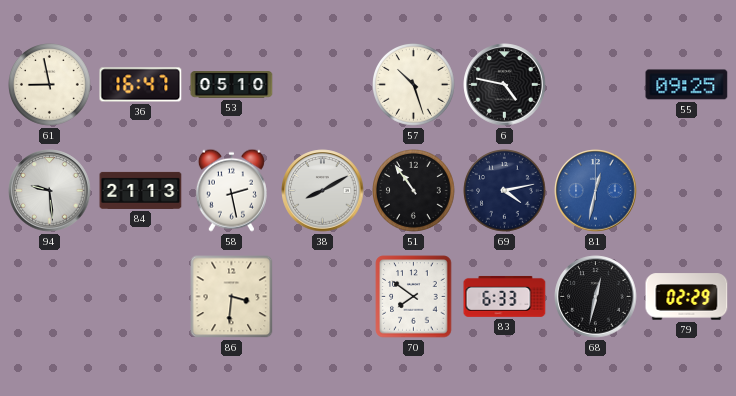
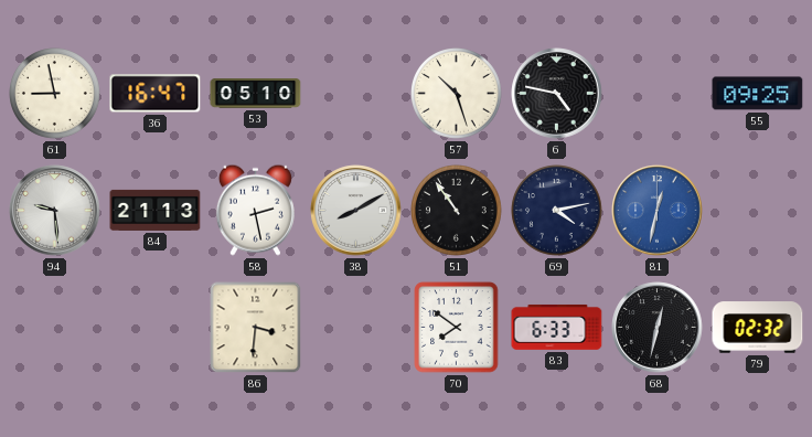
79: 02:29 -> 02:32
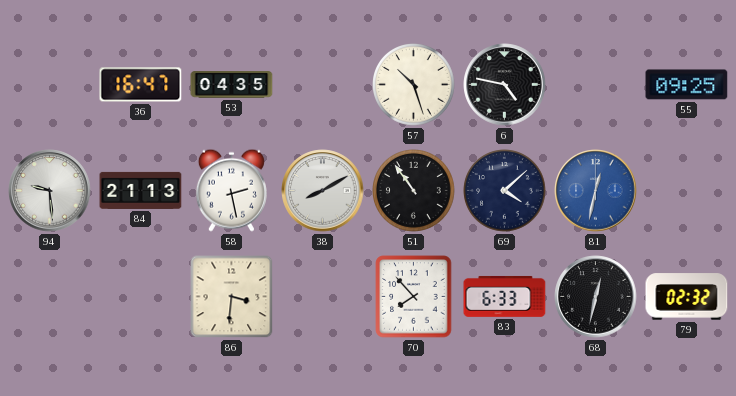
61: 8:58 -> none
53: 05:10 -> 04:35
69: 4:13 -> 4:08
70: 7:51 -> 7:53
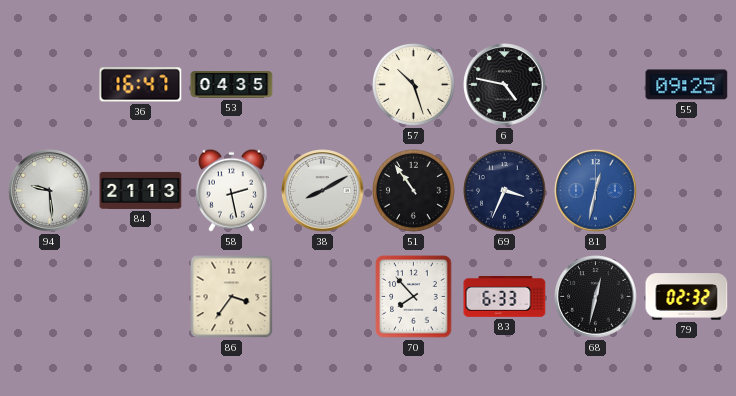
69: 4:08 -> 3:34
86: 3:31 -> 3:36
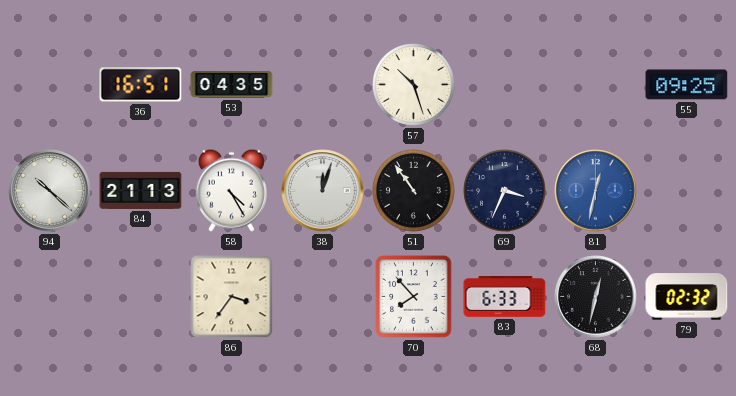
36: 16:47 -> 16:51
6: 4:47 -> none
94: 9:29 -> 10:22
58: 2:28 -> 4:25
38: 8:10 -> 12:03
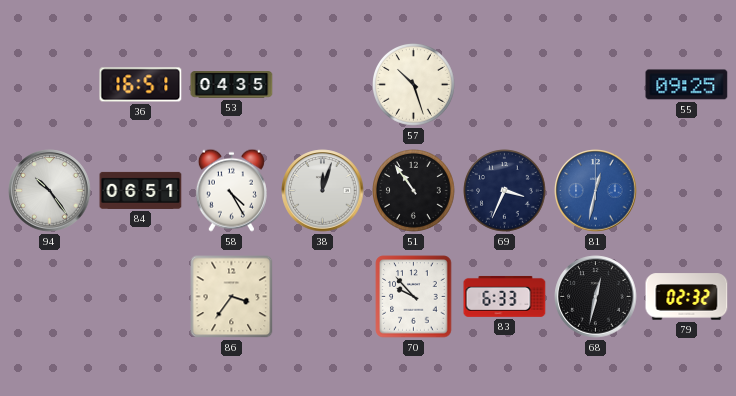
94: 10:22 -> 10:24
84: 21:13 -> 06:51
70: 7:53 -> 9:53
